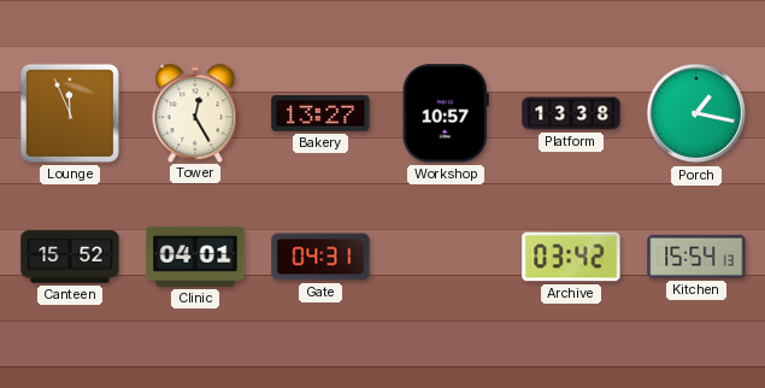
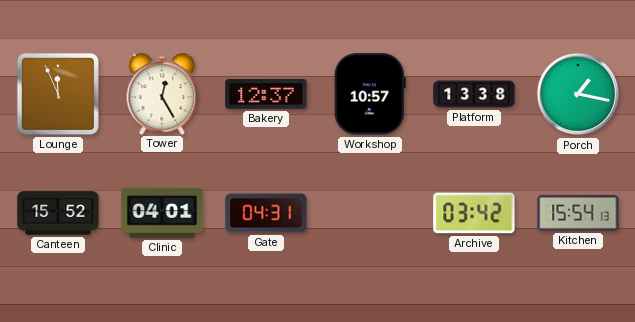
Bakery: 13:27 -> 12:37
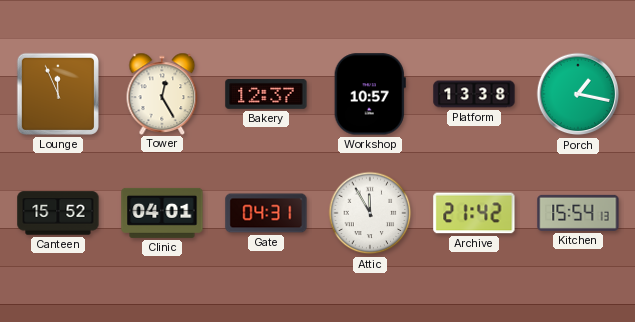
Attic: none -> 11:55
Archive: 03:42 -> 21:42
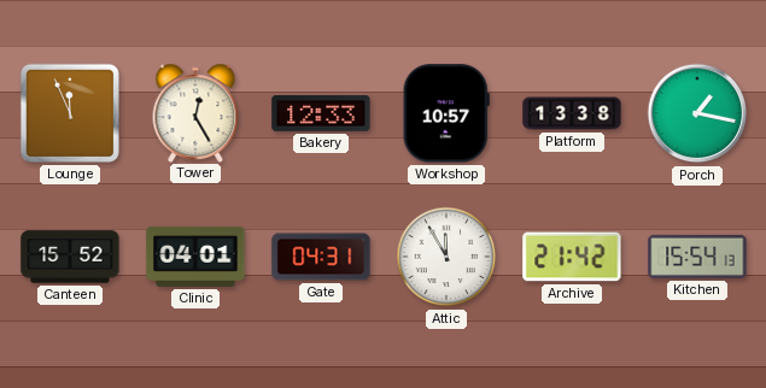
Bakery: 12:37 -> 12:33
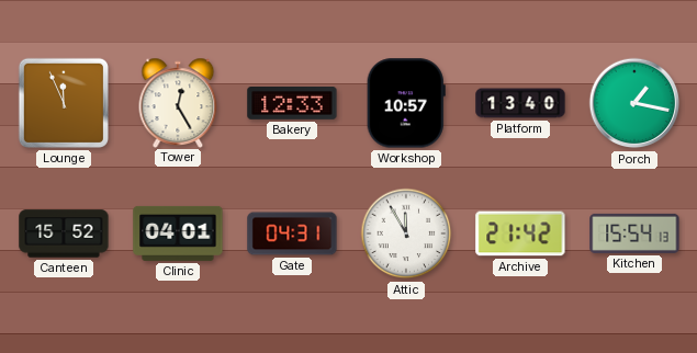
Platform: 13:38 -> 13:40
